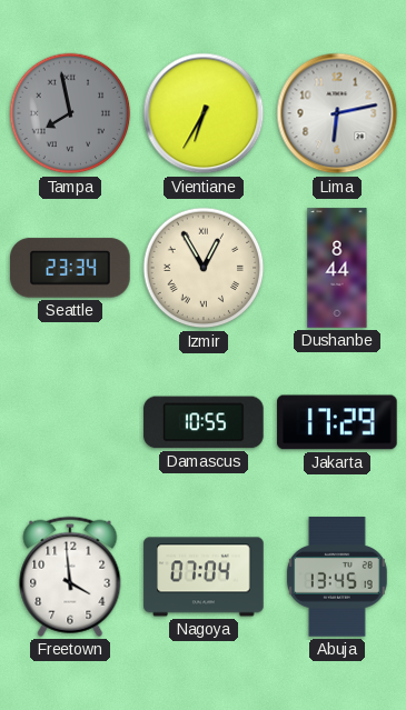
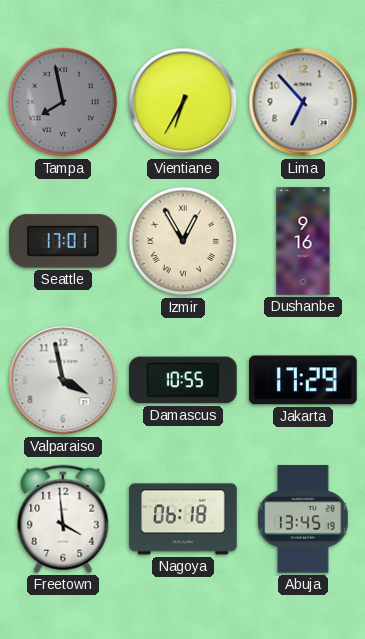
Lima: 6:13 -> 6:53
Seattle: 23:34 -> 17:01
Dushanbe: 8:44 -> 9:16
Valparaiso: none -> 3:58
Nagoya: 07:04 -> 06:18
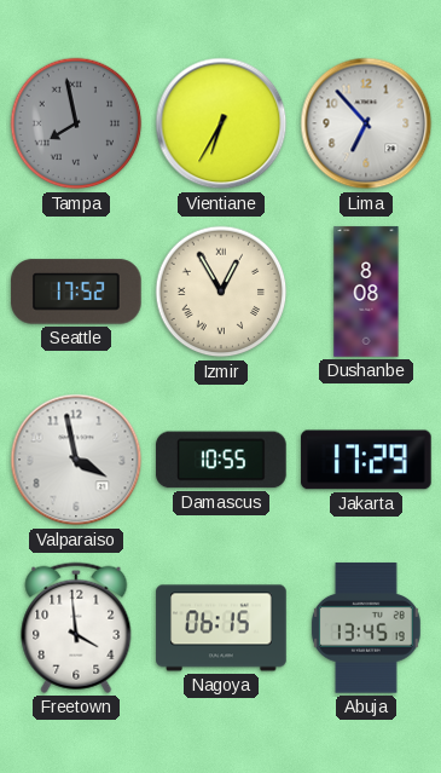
Seattle: 17:01 -> 17:52
Dushanbe: 9:16 -> 8:08
Nagoya: 06:18 -> 06:15
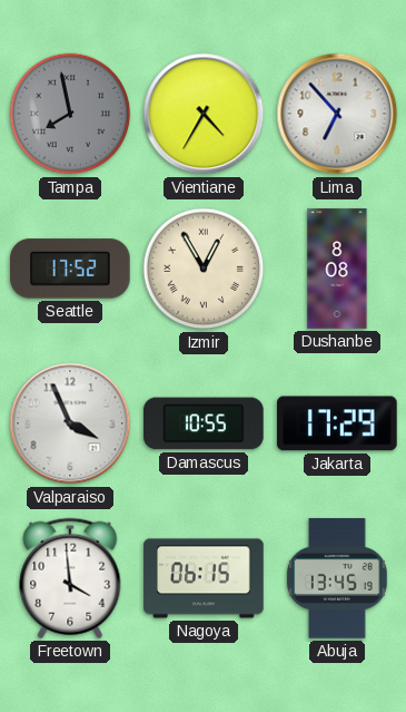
Vientiane: 6:35 -> 4:35
Valparaiso: 3:58 -> 3:56
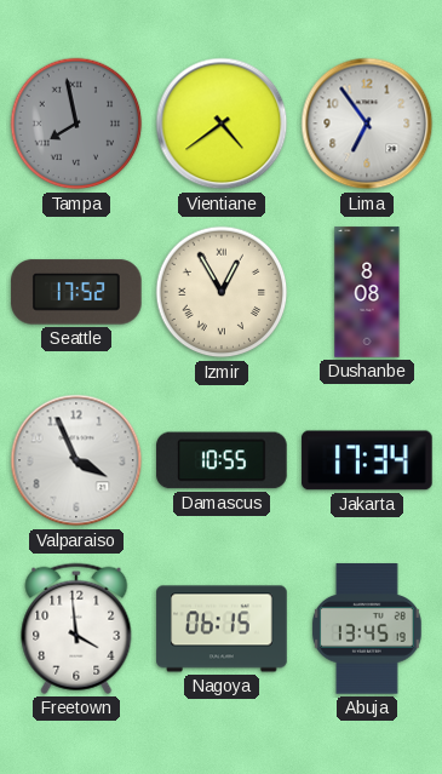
Vientiane: 4:35 -> 4:39
Lima: 6:53 -> 6:54
Jakarta: 17:29 -> 17:34
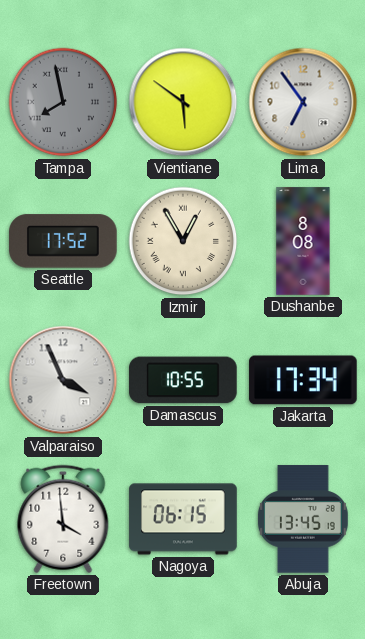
Vientiane: 4:39 -> 5:51
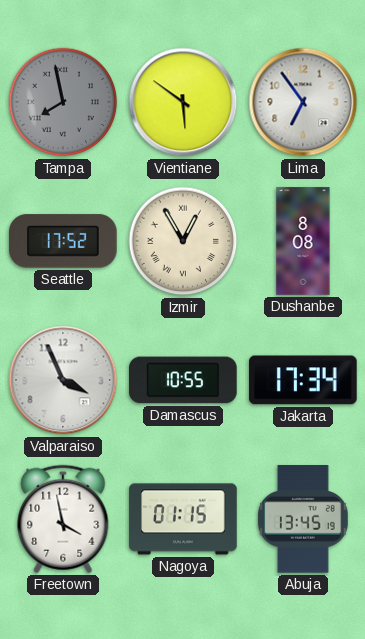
Freetown: 3:59 -> 3:58
Nagoya: 06:15 -> 01:15
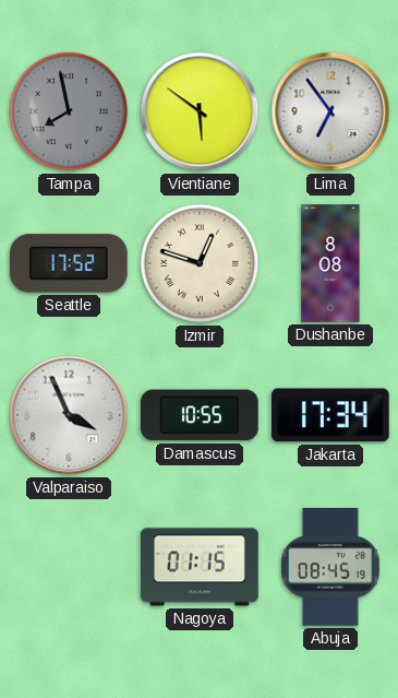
Izmir: 12:55 -> 12:48
Freetown: 3:58 -> none
Abuja: 13:45 -> 08:45
